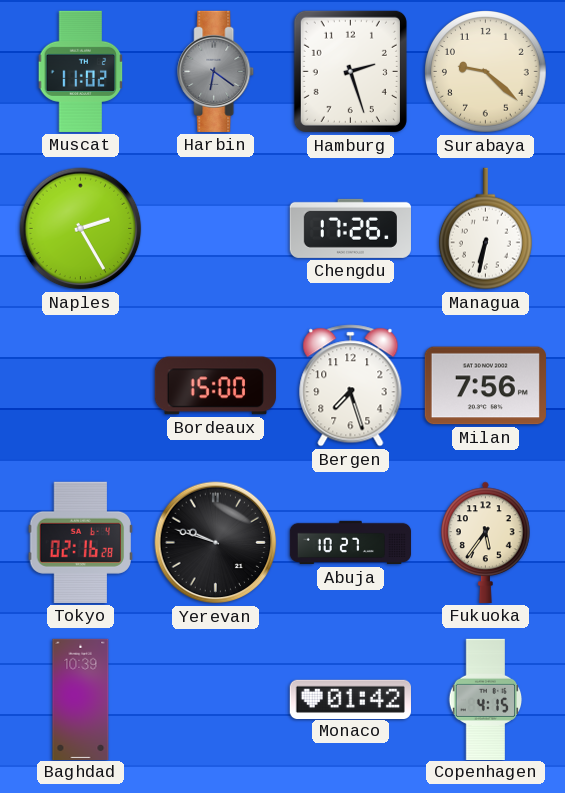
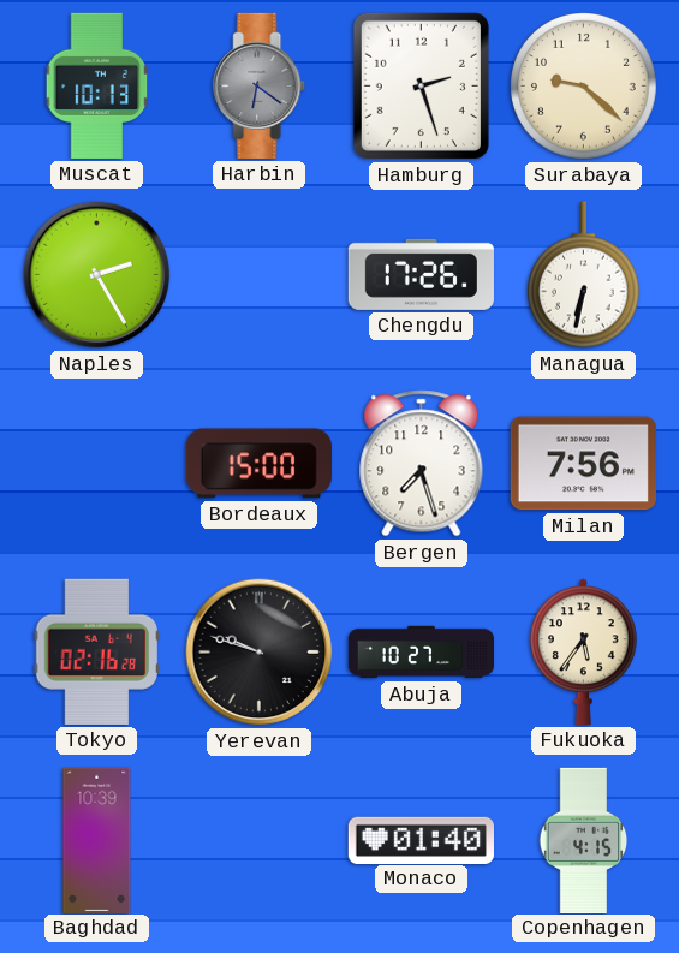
Muscat: 11:02 -> 10:13
Monaco: 01:42 -> 01:40
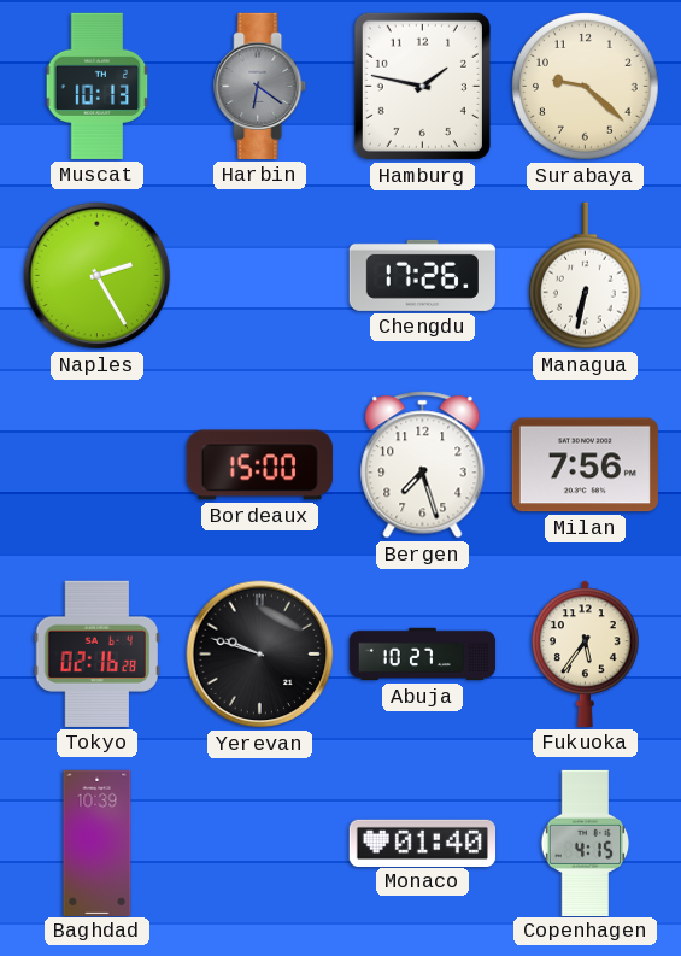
Hamburg: 2:27 -> 1:47
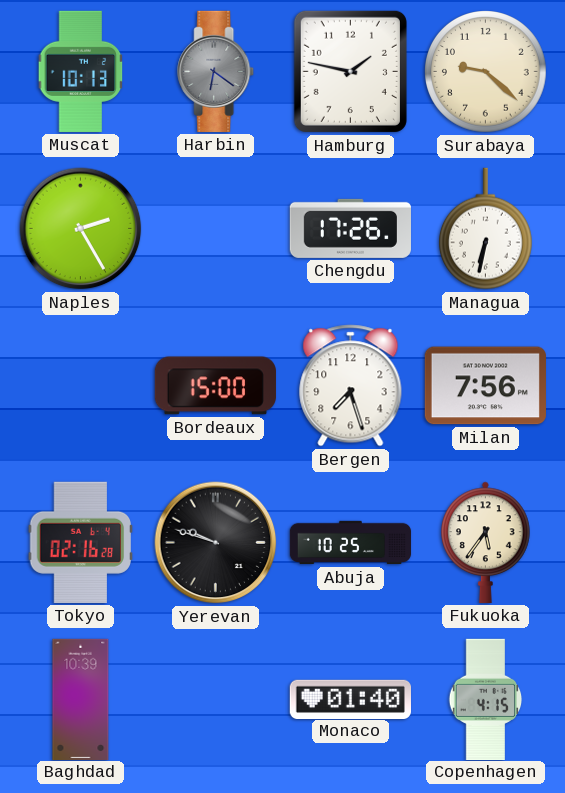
Abuja: 10:27 -> 10:25
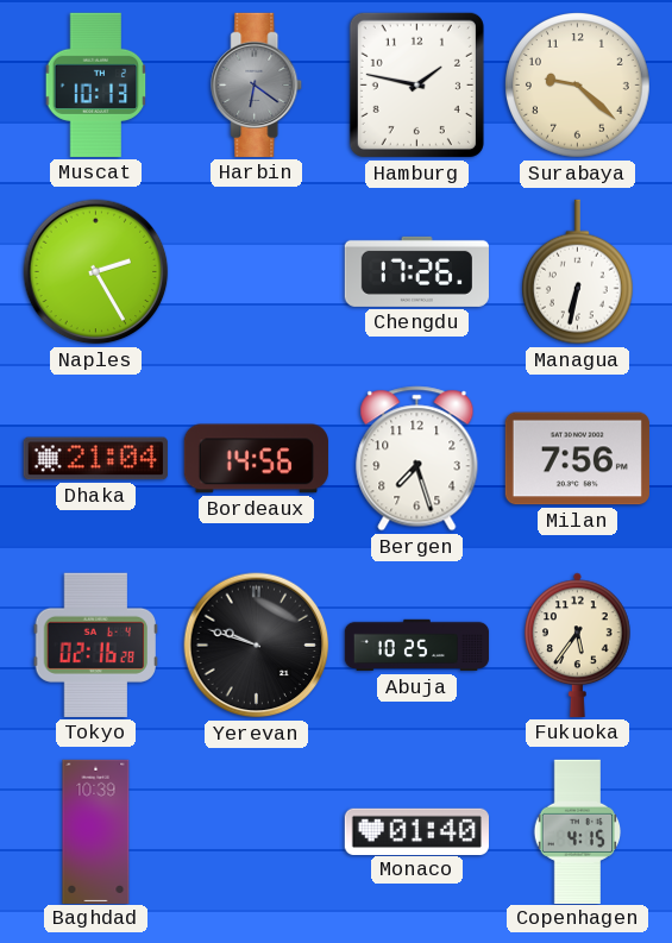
Dhaka: none -> 21:04
Bordeaux: 15:00 -> 14:56
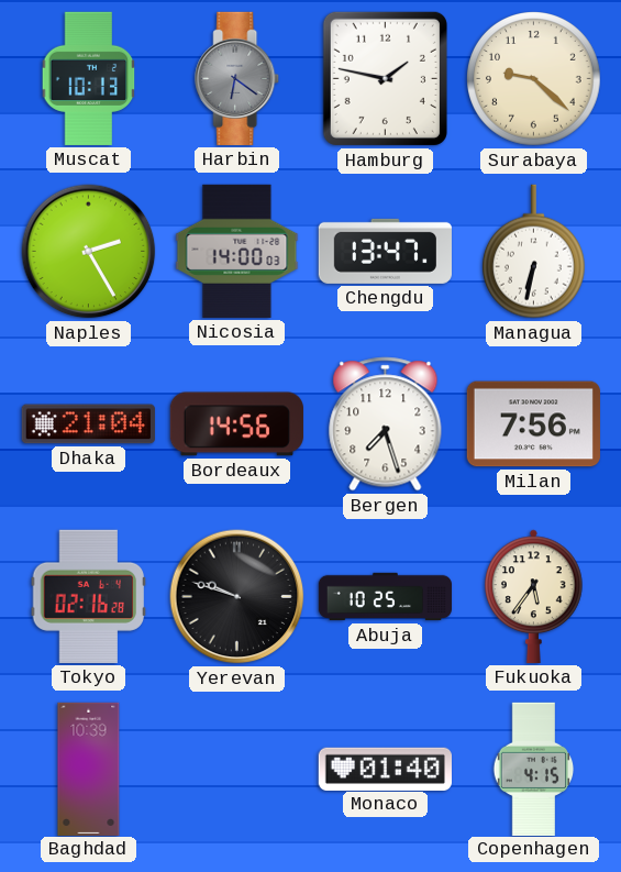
Nicosia: none -> 14:00
Chengdu: 17:26 -> 13:47
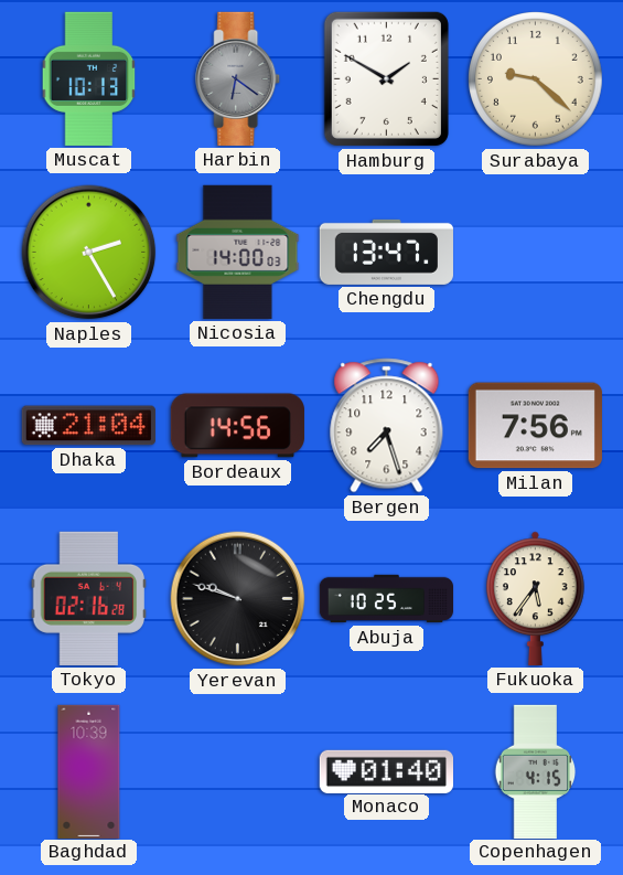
Hamburg: 1:47 -> 1:50
Managua: 6:32 -> none
